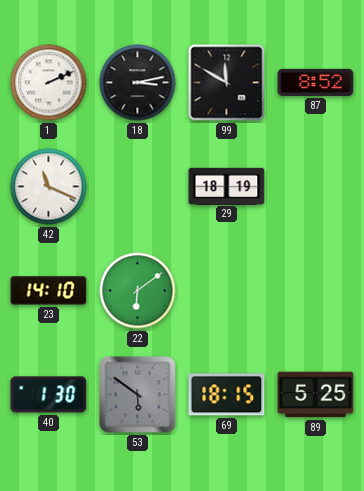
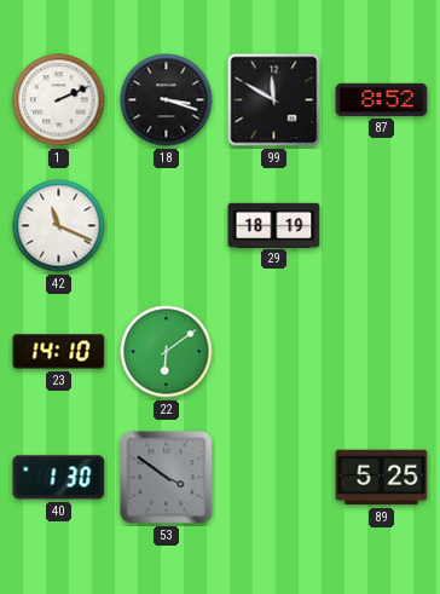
18: 3:13 -> 3:18
53: 5:51 -> 3:51
69: 18:15 -> none
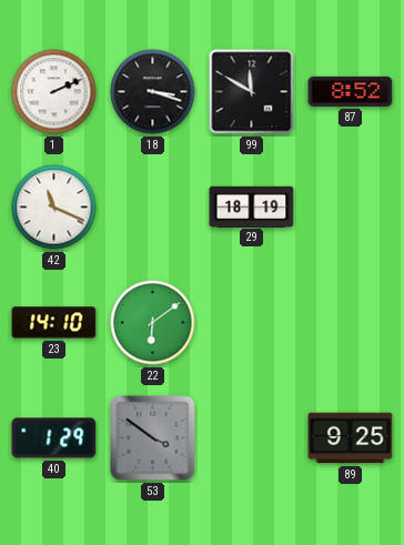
40: 1:30 -> 1:29
89: 5:25 -> 9:25
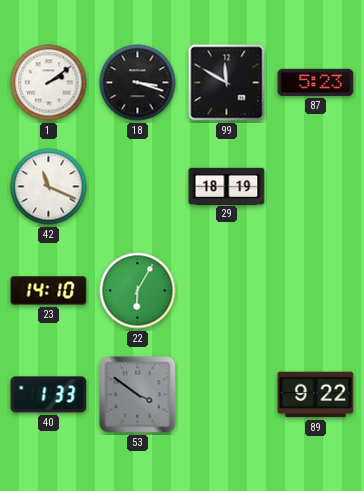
1: 2:11 -> 2:09
87: 8:52 -> 5:23
22: 6:09 -> 6:05
40: 1:29 -> 1:33
89: 9:25 -> 9:22
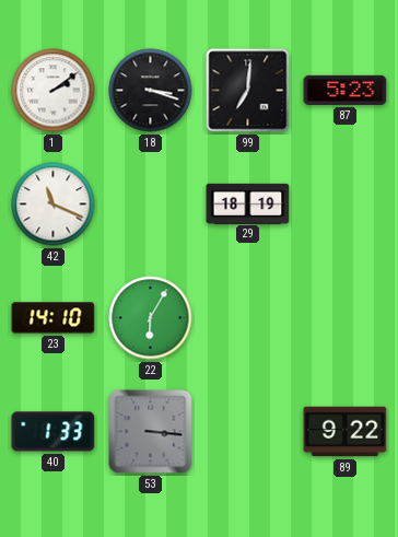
99: 11:50 -> 7:01
53: 3:51 -> 3:16
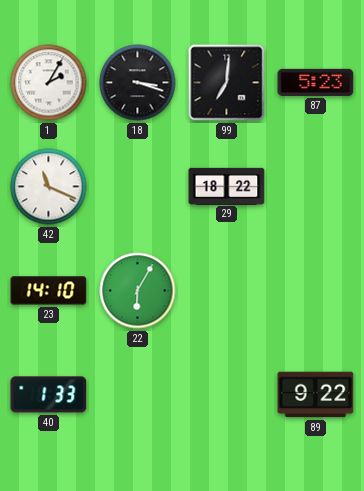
1: 2:09 -> 2:05
29: 18:19 -> 18:22
53: 3:16 -> none
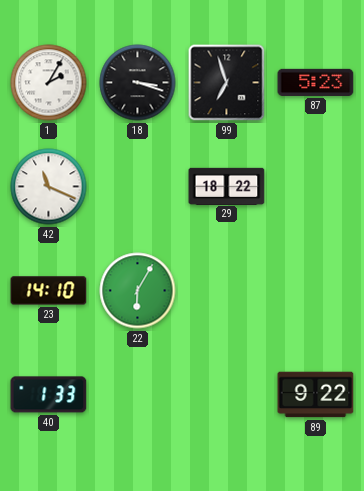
99: 7:01 -> 6:57
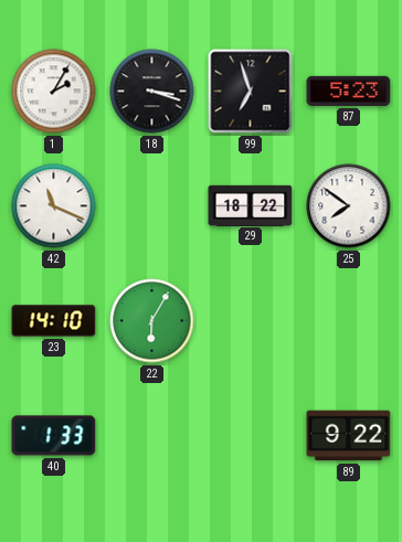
25: none -> 7:51
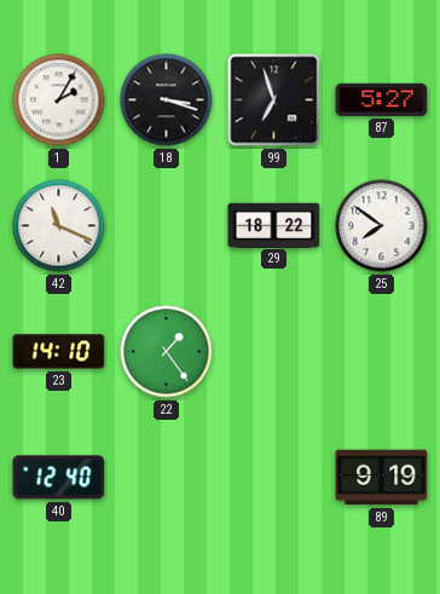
87: 5:23 -> 5:27
22: 6:05 -> 1:24
40: 1:33 -> 12:40
89: 9:22 -> 9:19
